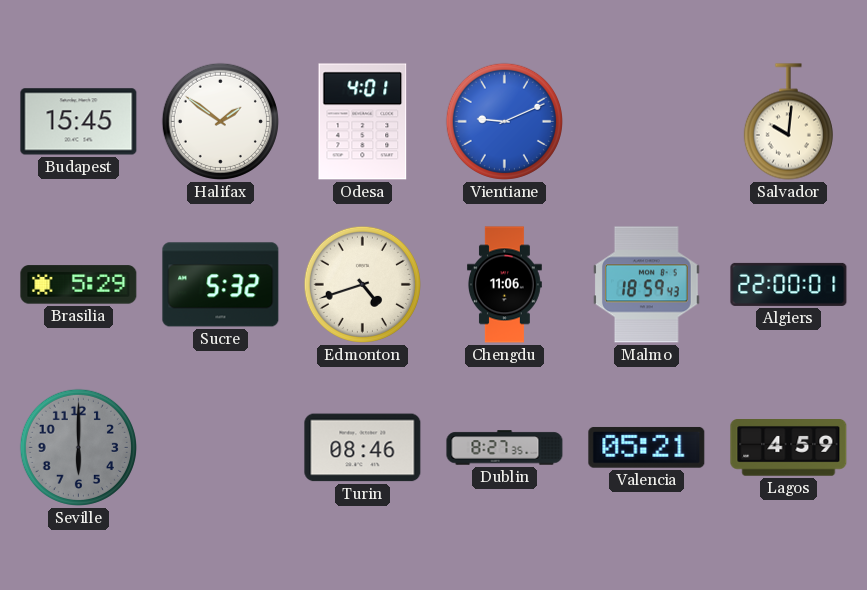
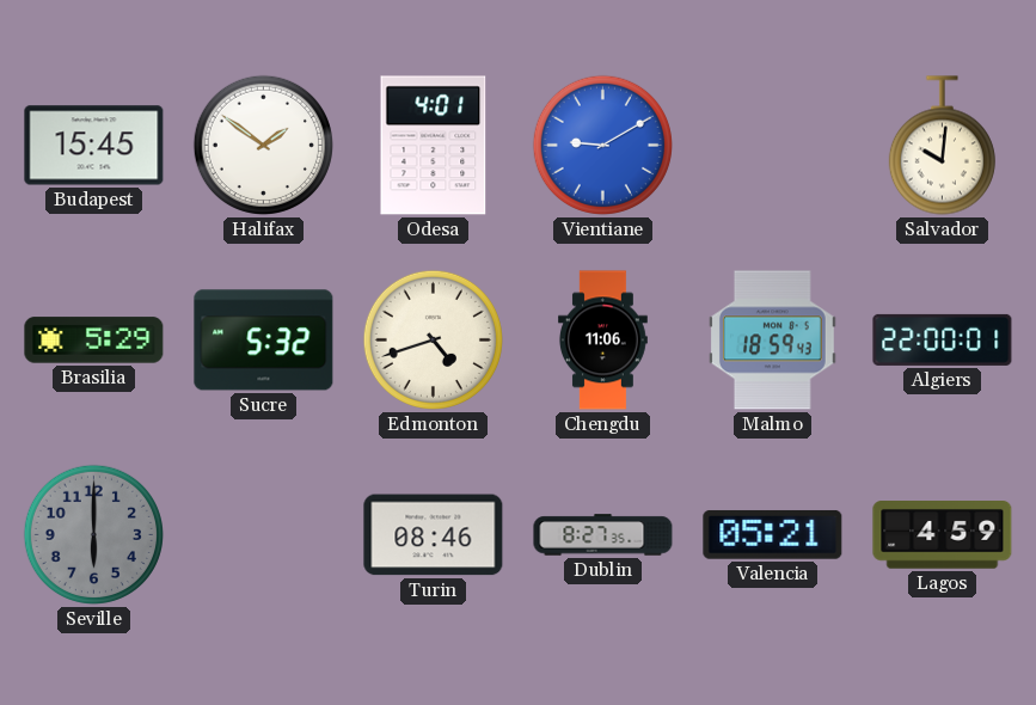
Vientiane: 9:11 -> 9:10
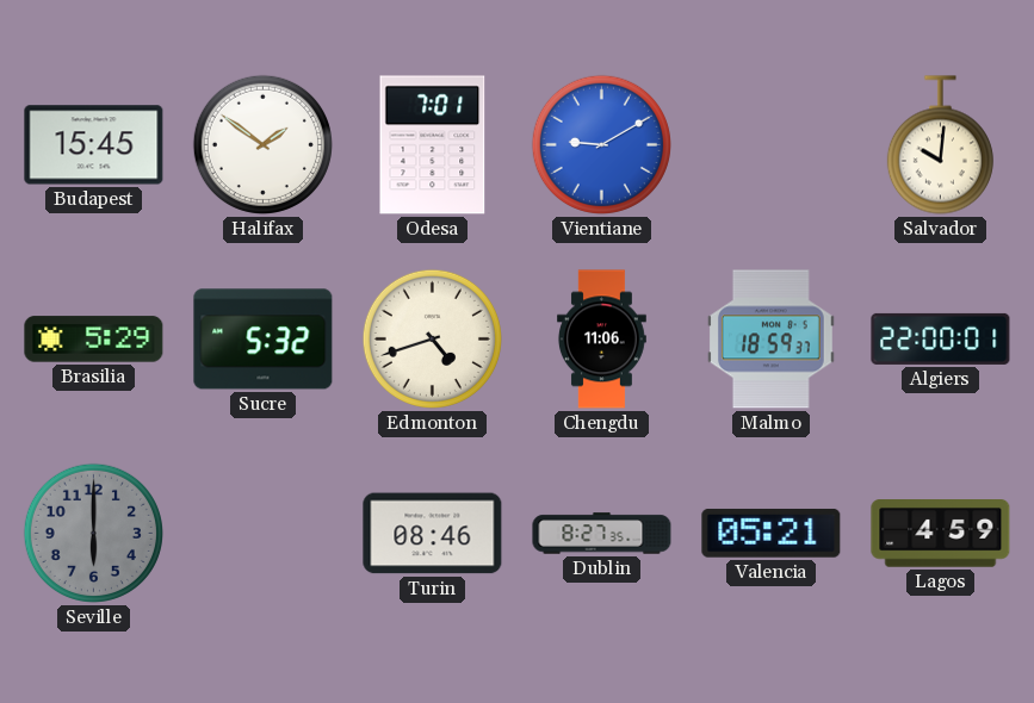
Odesa: 4:01 -> 7:01
Malmo: 18:59:43 -> 18:59:37
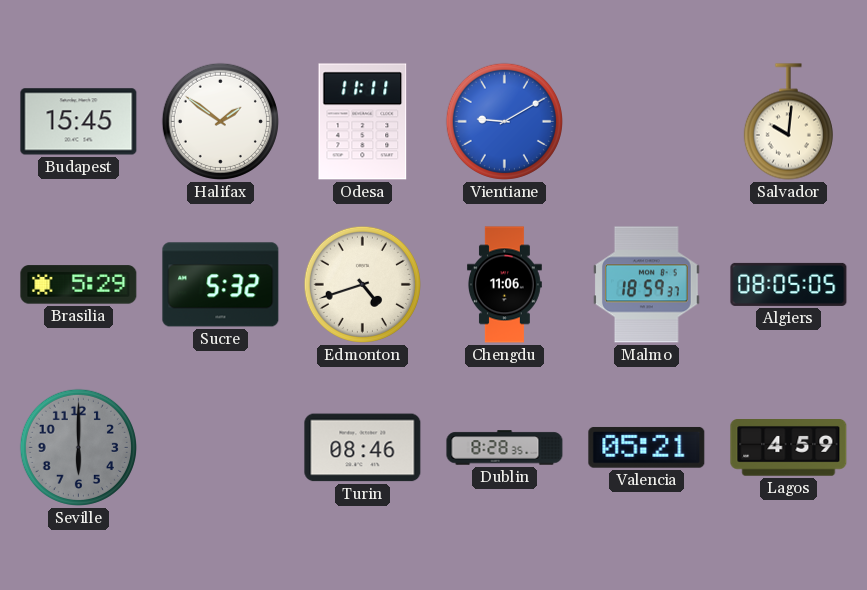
Odesa: 7:01 -> 11:11
Algiers: 22:00 -> 08:05
Dublin: 8:27 -> 8:28
